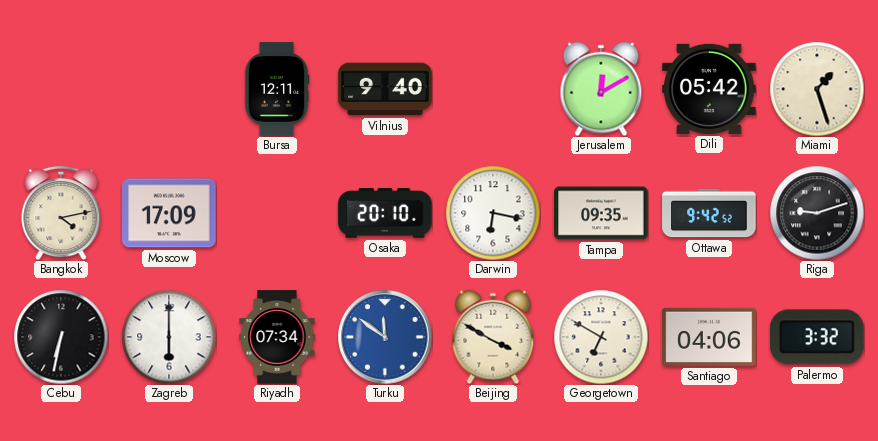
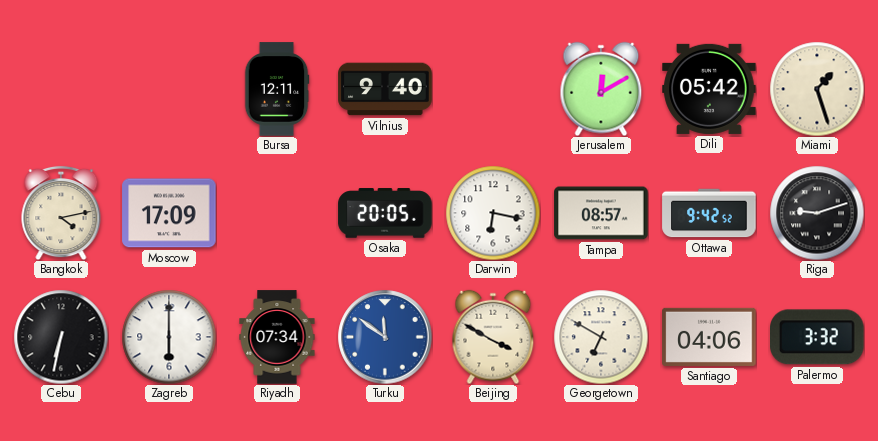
Osaka: 20:10 -> 20:05
Tampa: 09:35 -> 08:57
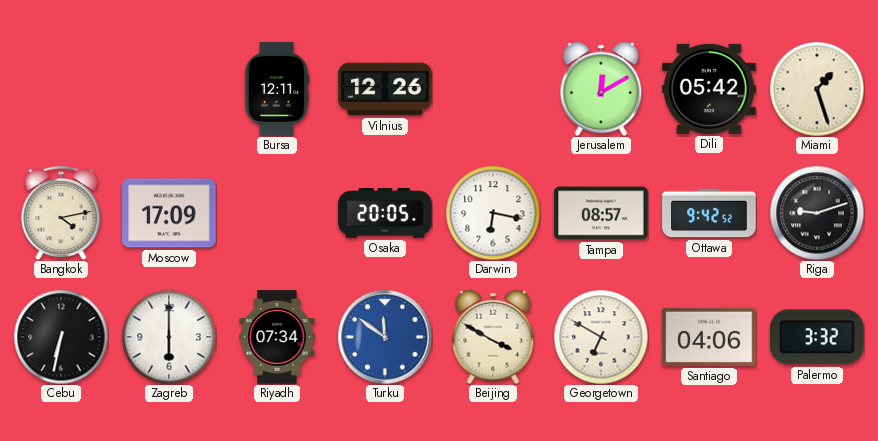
Vilnius: 9:40 -> 12:26
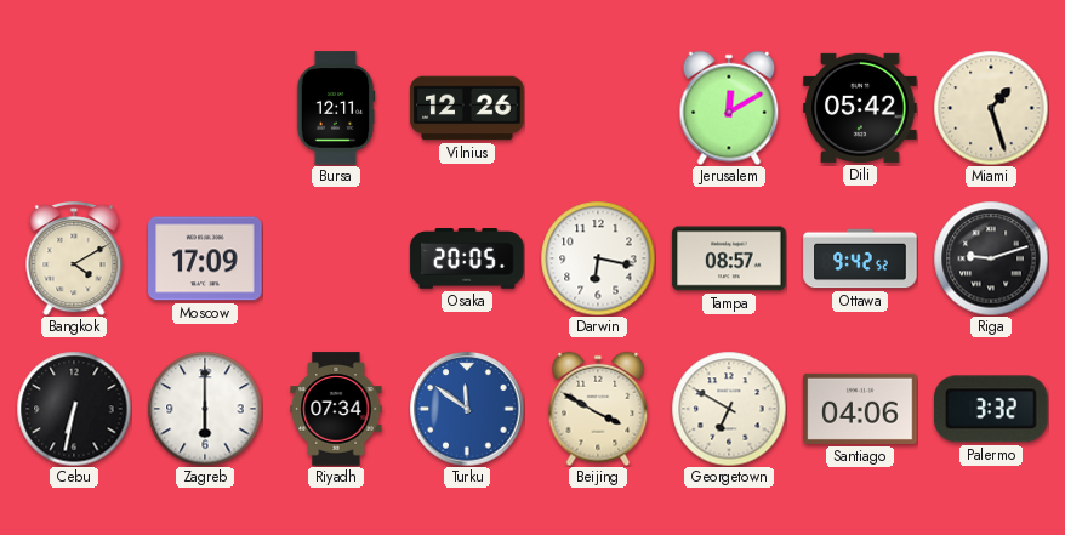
Bangkok: 4:13 -> 4:10
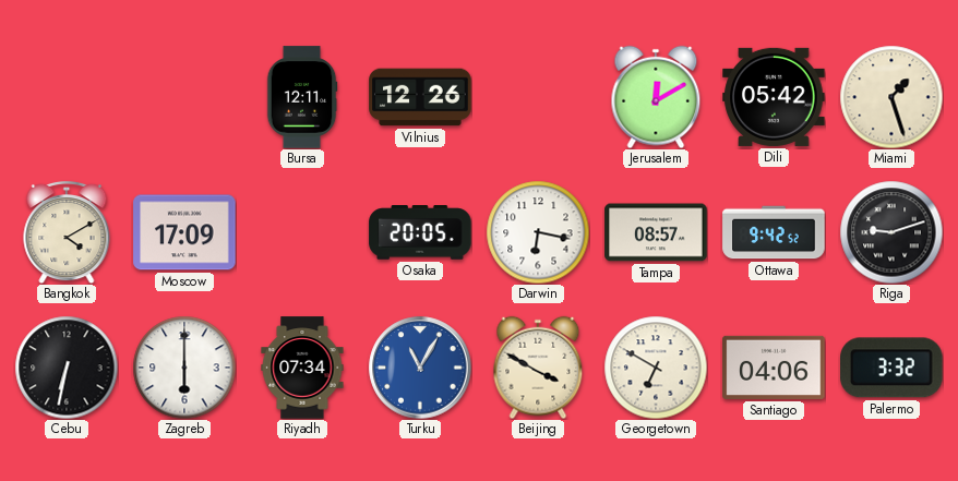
Turku: 11:51 -> 11:05
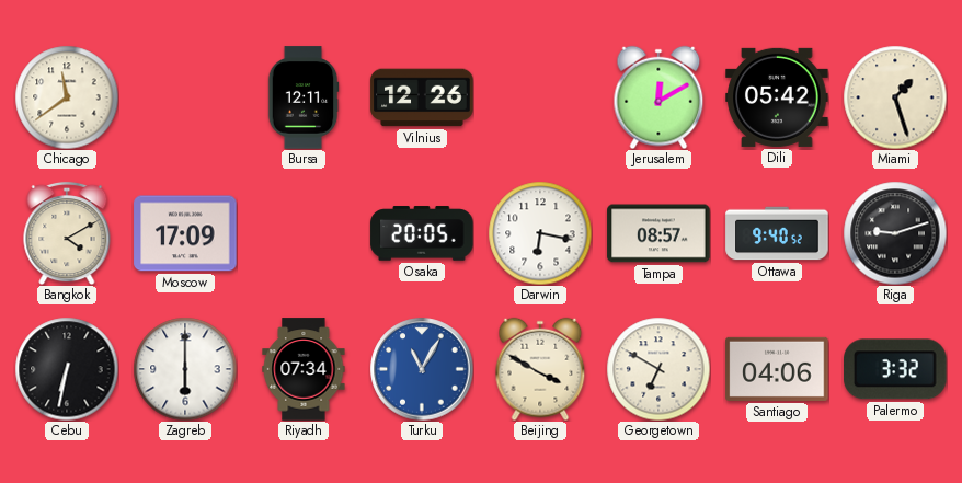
Chicago: none -> 11:39
Ottawa: 9:42 -> 9:40
